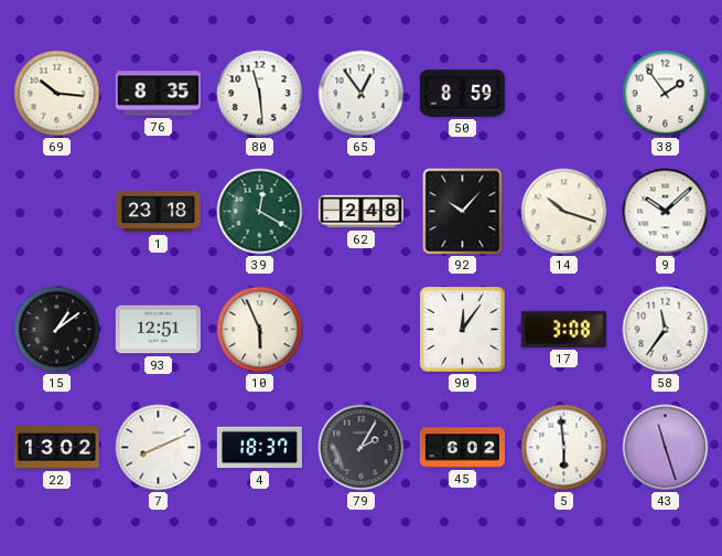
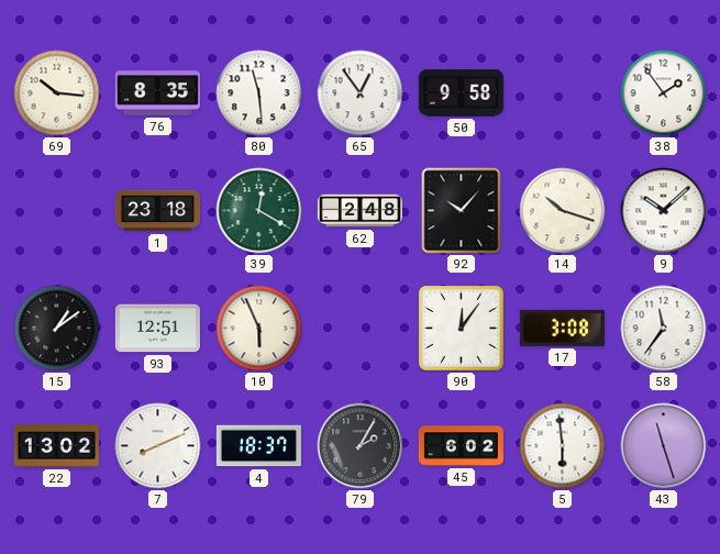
50: 8:59 -> 9:58
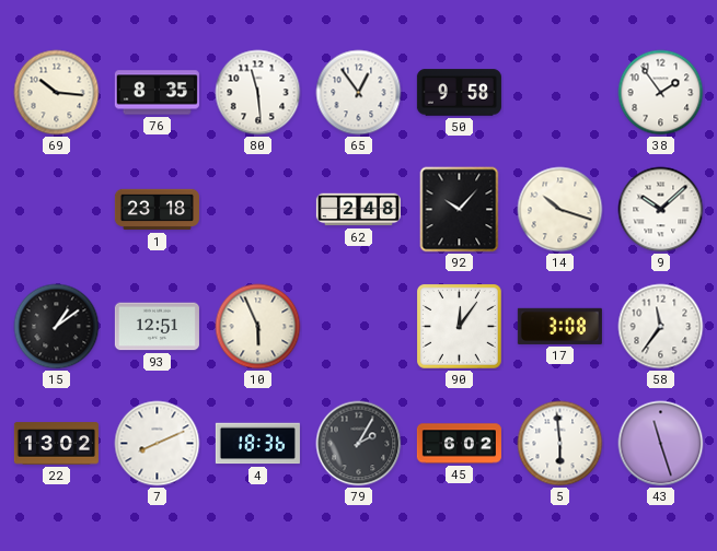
39: 12:20 -> none
4: 18:37 -> 18:36
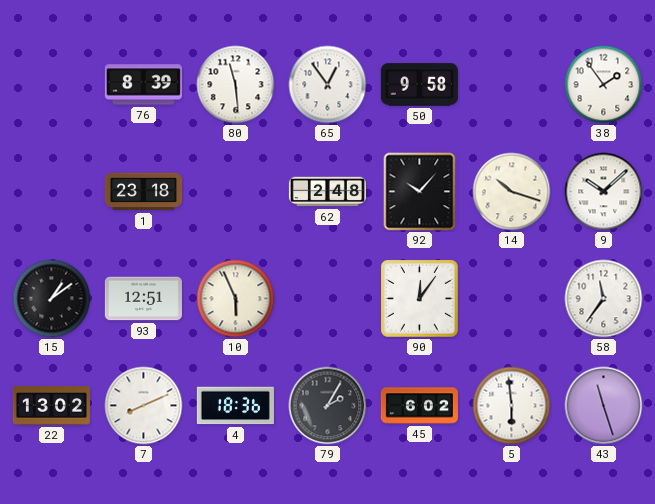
69: 10:16 -> none
76: 8:35 -> 8:39
17: 3:08 -> none
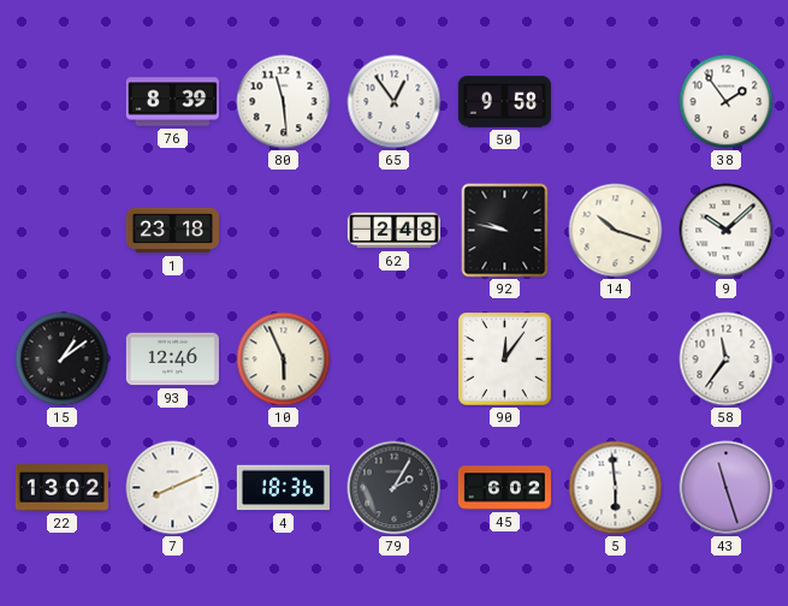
92: 10:07 -> 9:47
93: 12:51 -> 12:46
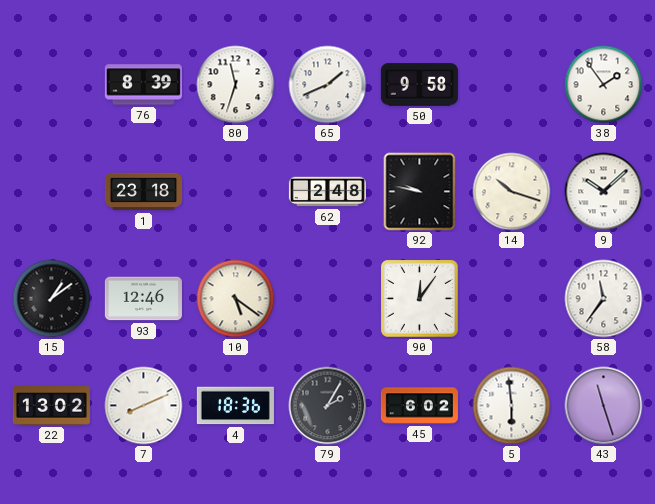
80: 11:29 -> 11:33
65: 12:54 -> 1:41
10: 5:56 -> 5:21
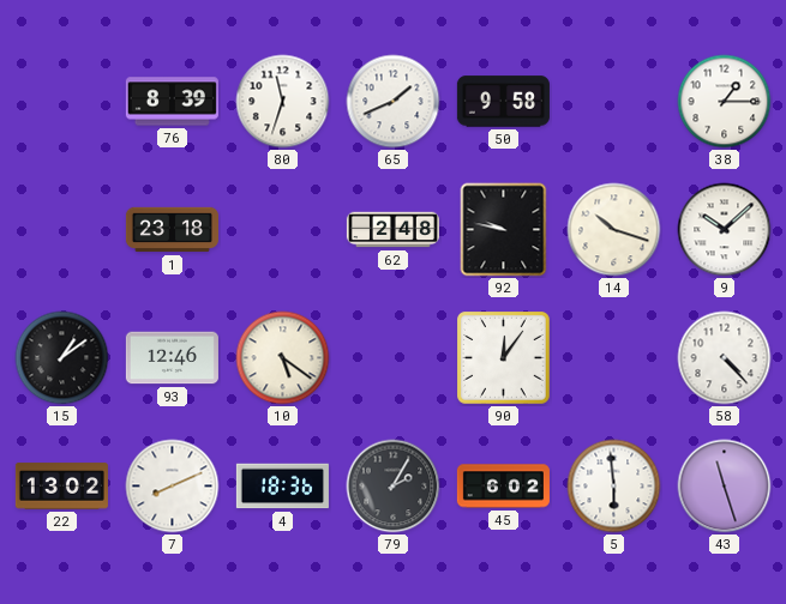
38: 1:54 -> 1:15
58: 11:36 -> 4:23
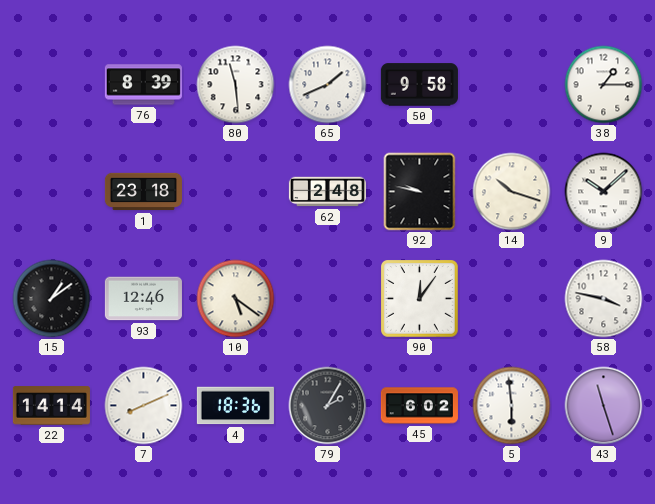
80: 11:33 -> 11:29
58: 4:23 -> 3:47
22: 13:02 -> 14:14
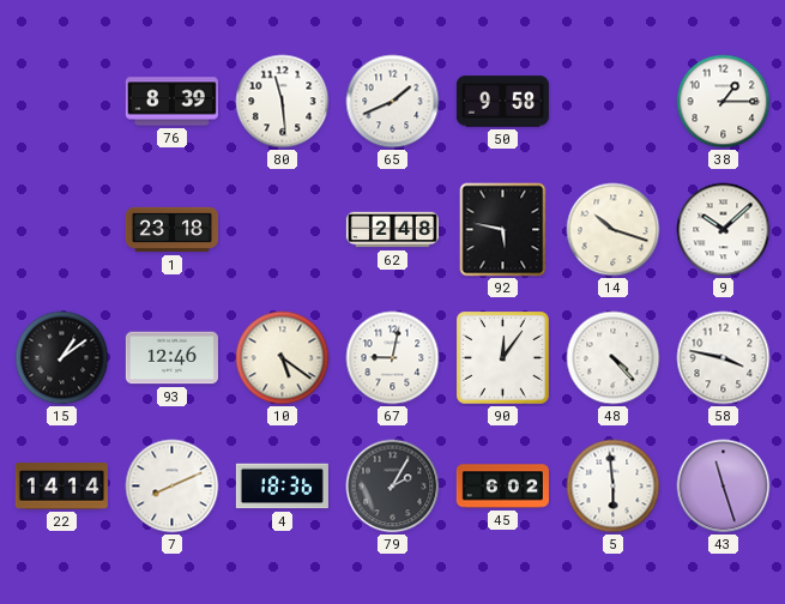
92: 9:47 -> 5:47
67: none -> 9:02
48: none -> 4:23
